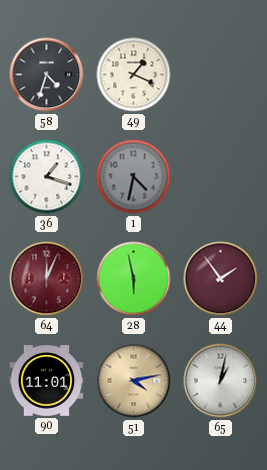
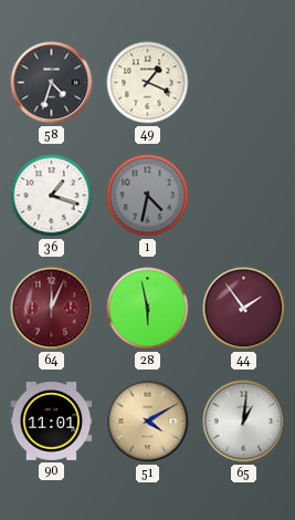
51: 4:13 -> 4:10
65: 1:02 -> 1:01
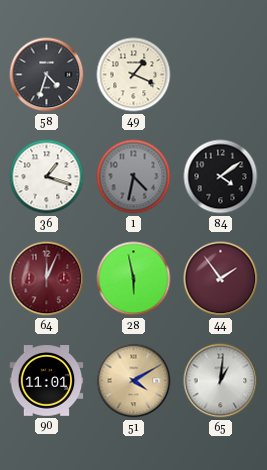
84: none -> 4:09
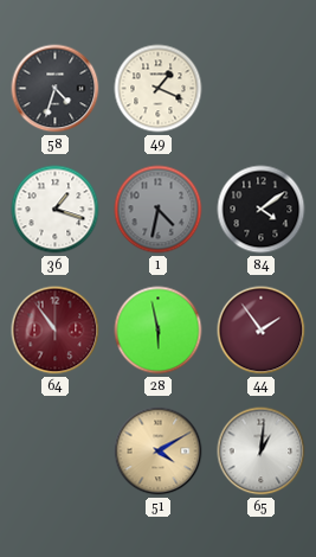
64: 12:04 -> 10:54
90: 11:01 -> none
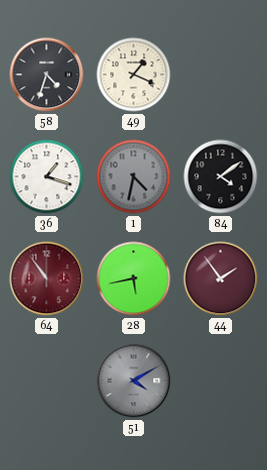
28: 5:58 -> 5:43
51 dial: champagne -> grey
65: 1:01 -> none
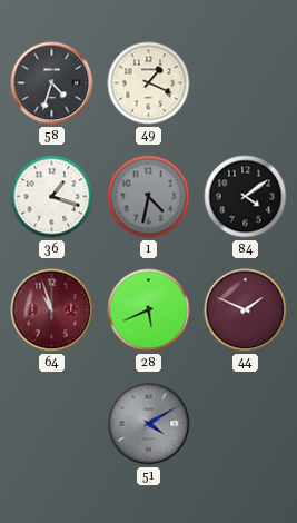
64: 10:54 -> 10:57
28: 5:43 -> 5:41
44: 1:54 -> 1:49
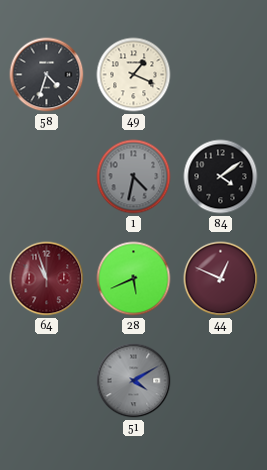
36: 1:18 -> none
44: 1:49 -> 12:49
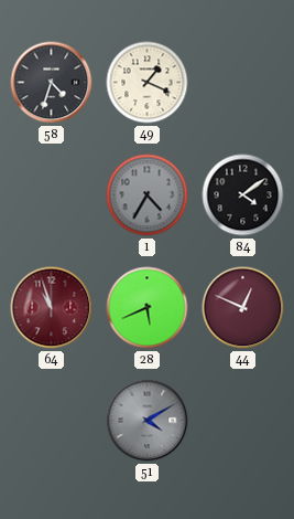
1: 4:32 -> 4:35
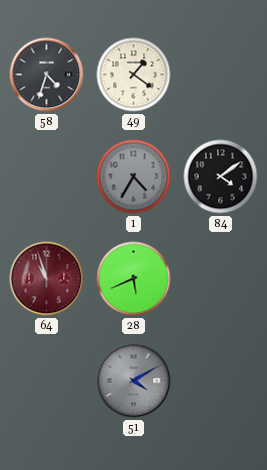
49: 1:19 -> 1:21
44: 12:49 -> none
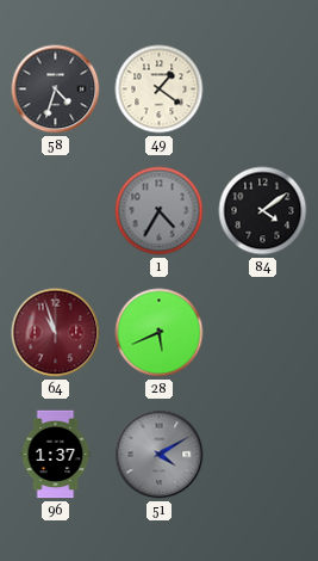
96: none -> 1:37
